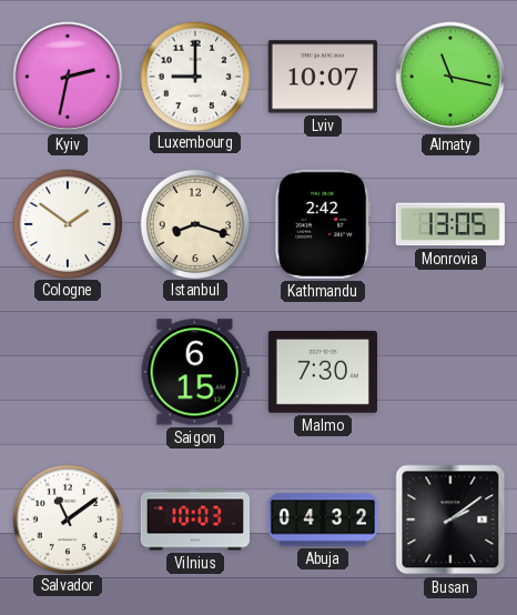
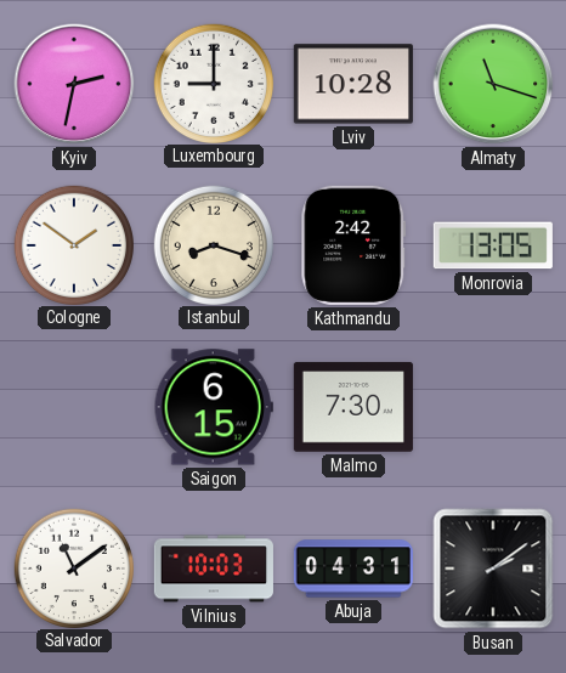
Lviv: 10:07 -> 10:28
Almaty: 11:17 -> 11:18
Abuja: 04:32 -> 04:31
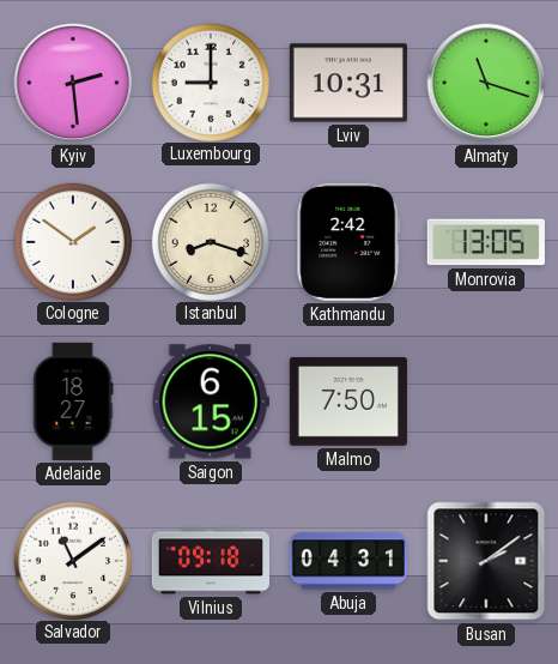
Kyiv: 2:32 -> 2:29
Lviv: 10:28 -> 10:31
Adelaide: none -> 18:27
Malmo: 7:30 -> 7:50
Vilnius: 10:03 -> 09:18
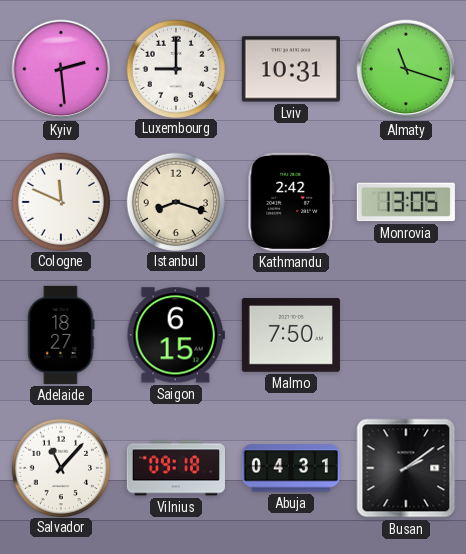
Cologne: 1:51 -> 11:49
Salvador: 11:09 -> 11:07
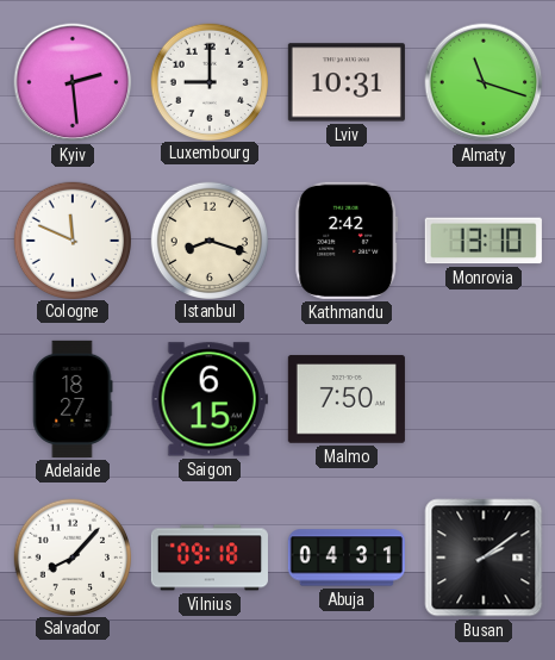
Monrovia: 13:05 -> 13:10
Salvador: 11:07 -> 8:07
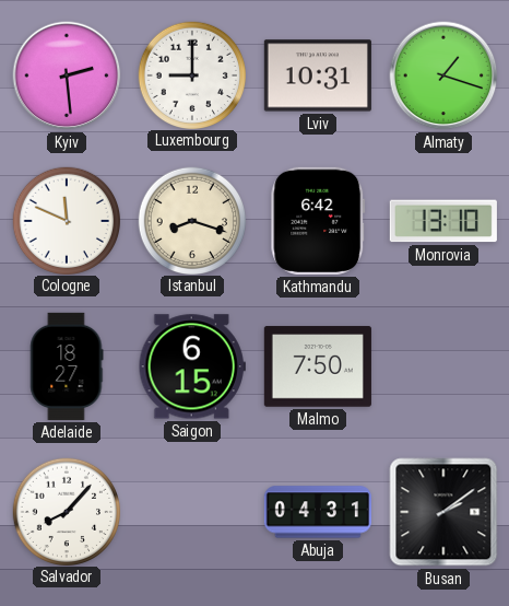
Almaty: 11:18 -> 1:18
Kathmandu: 2:42 -> 6:42
Vilnius: 09:18 -> none
